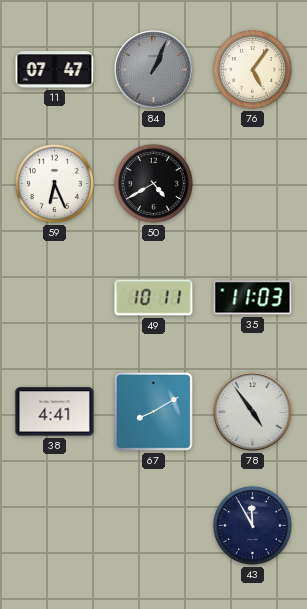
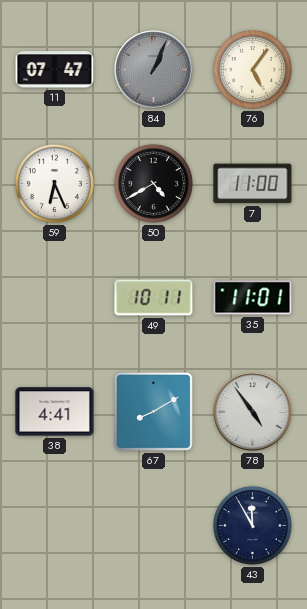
7: none -> 11:00
35: 11:03 -> 11:01
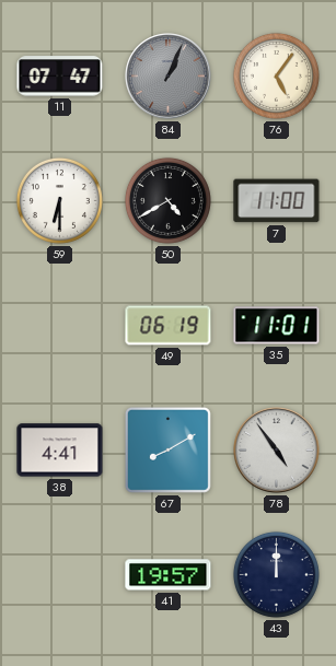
59: 6:26 -> 6:30
49: 10:11 -> 06:19
41: none -> 19:57
43: 11:55 -> 12:00
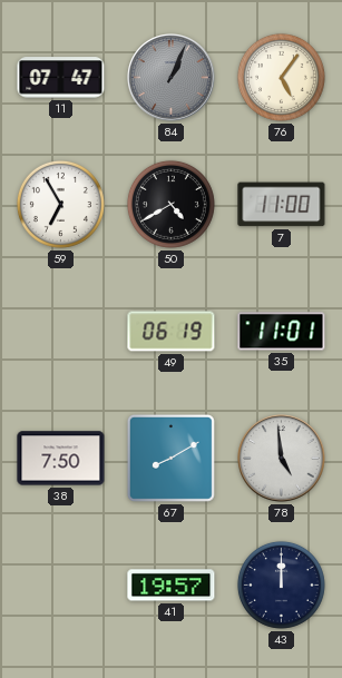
59: 6:30 -> 6:55
38: 4:41 -> 7:50
78: 4:54 -> 4:59
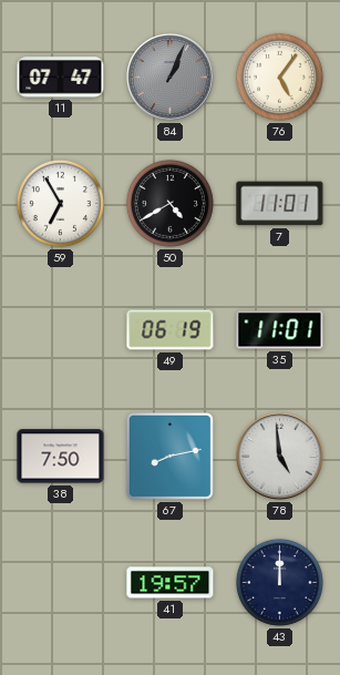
7: 11:00 -> 11:01
67: 8:10 -> 8:13
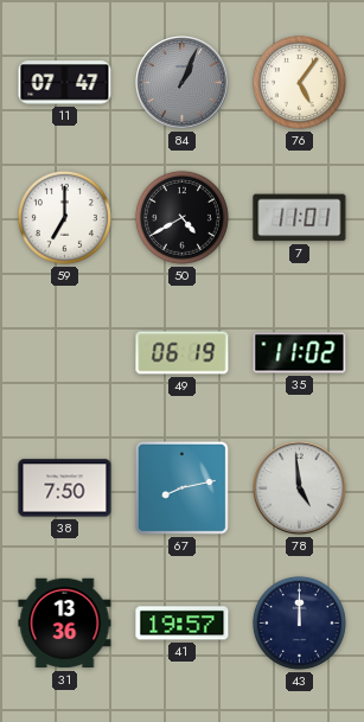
59: 6:55 -> 7:00
35: 11:01 -> 11:02
31: none -> 13:36
